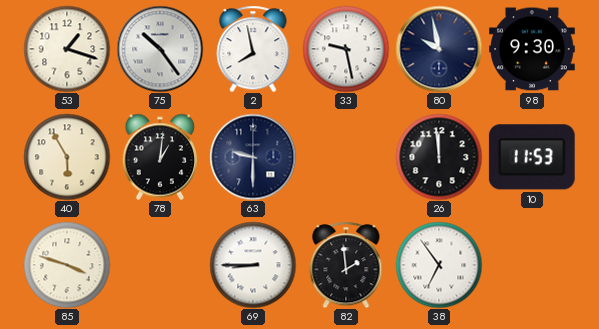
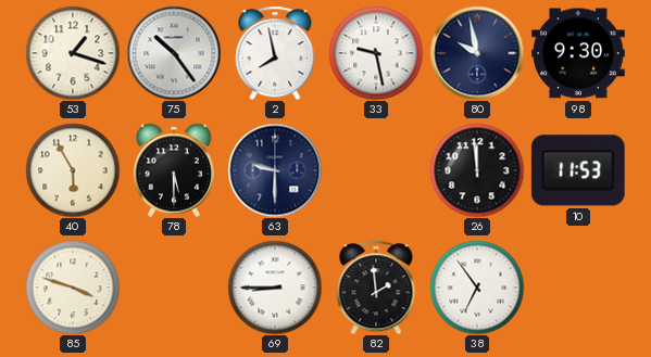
78: 1:01 -> 5:30
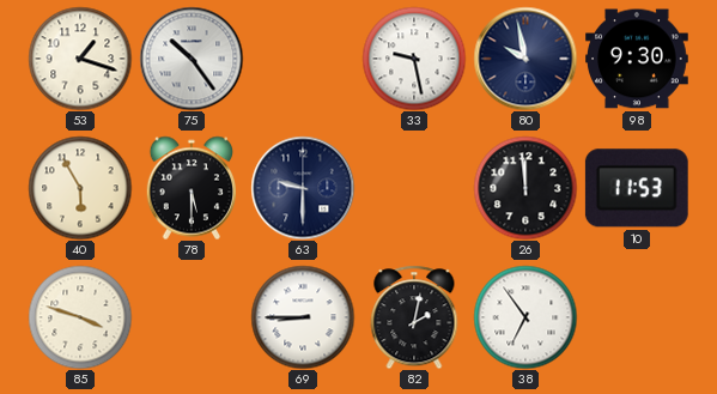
2: 7:58 -> none
82: 1:59 -> 2:02
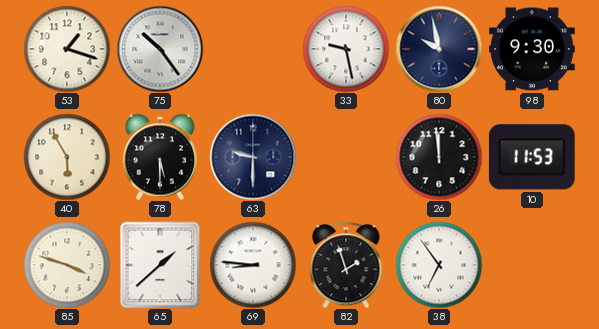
65: none -> 1:38
69: 8:45 -> 8:46
82: 2:02 -> 1:57
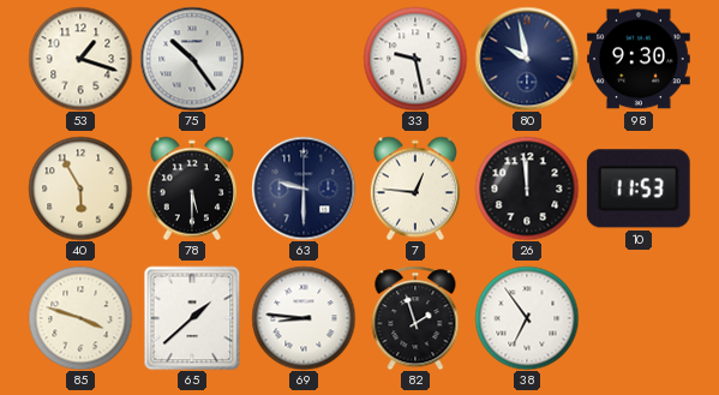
7: none -> 12:46
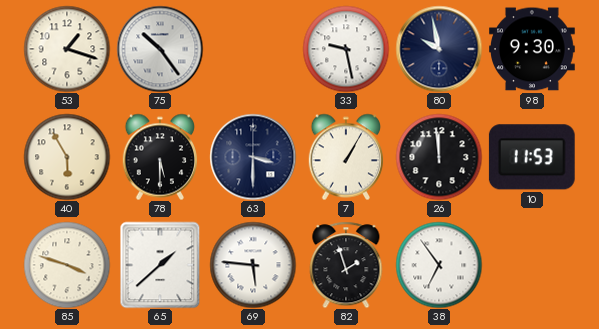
63: 9:30 -> 3:30
7: 12:46 -> 1:05
69: 8:46 -> 5:46
